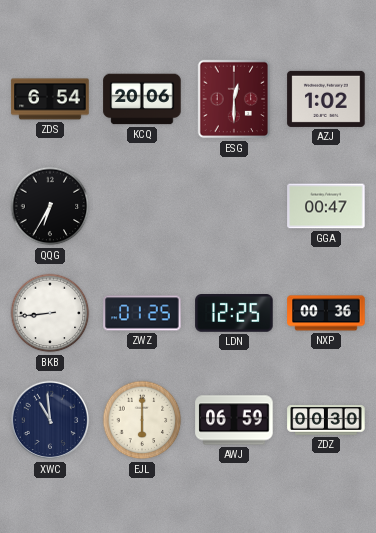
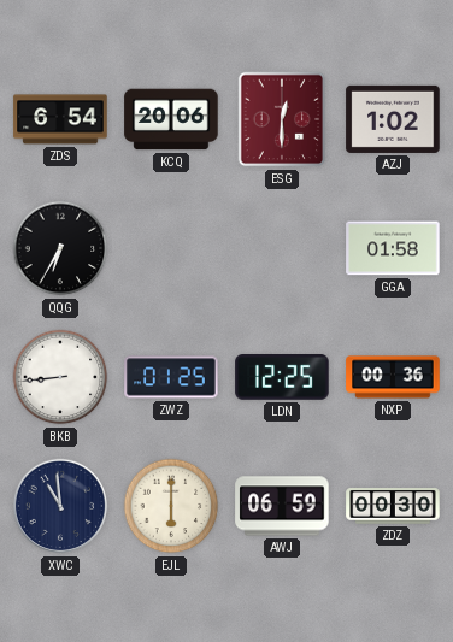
GGA: 00:47 -> 01:58
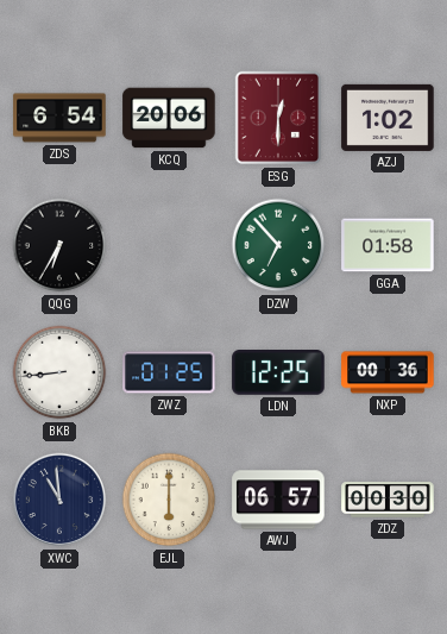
DZW: none -> 6:53
AWJ: 06:59 -> 06:57
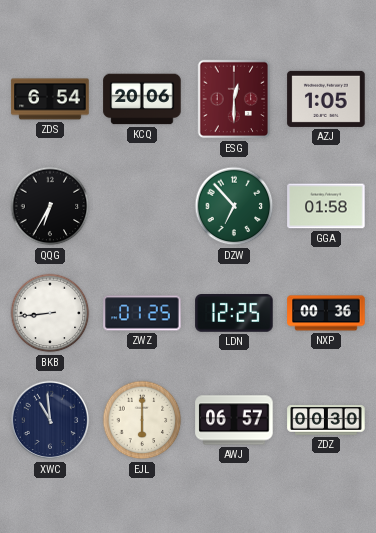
AZJ: 1:02 -> 1:05
